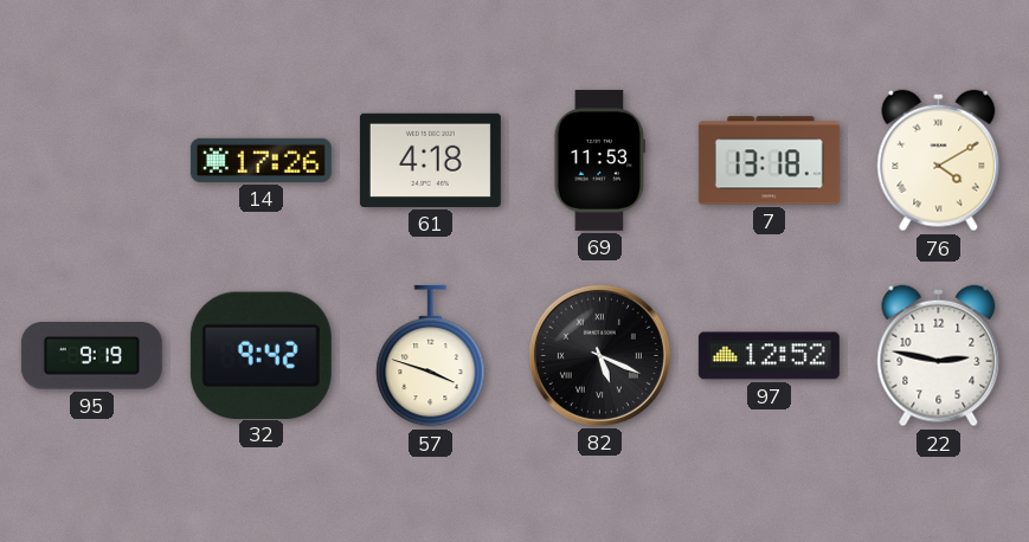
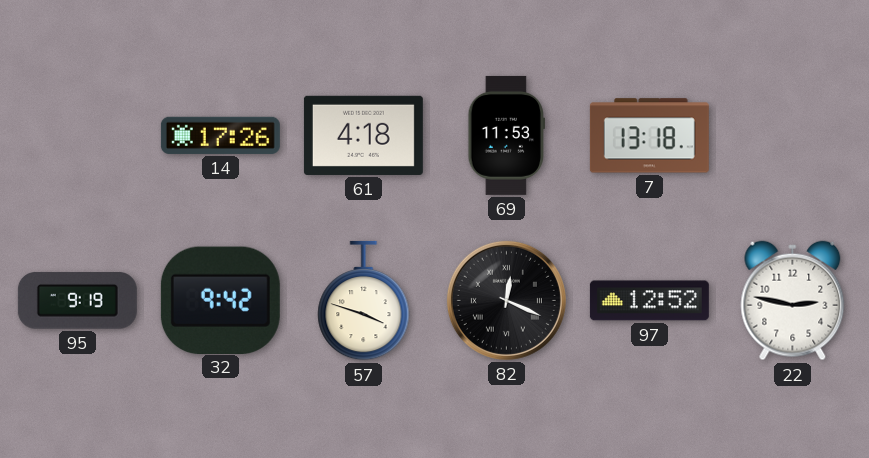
76: 4:10 -> none
82: 5:19 -> 12:19
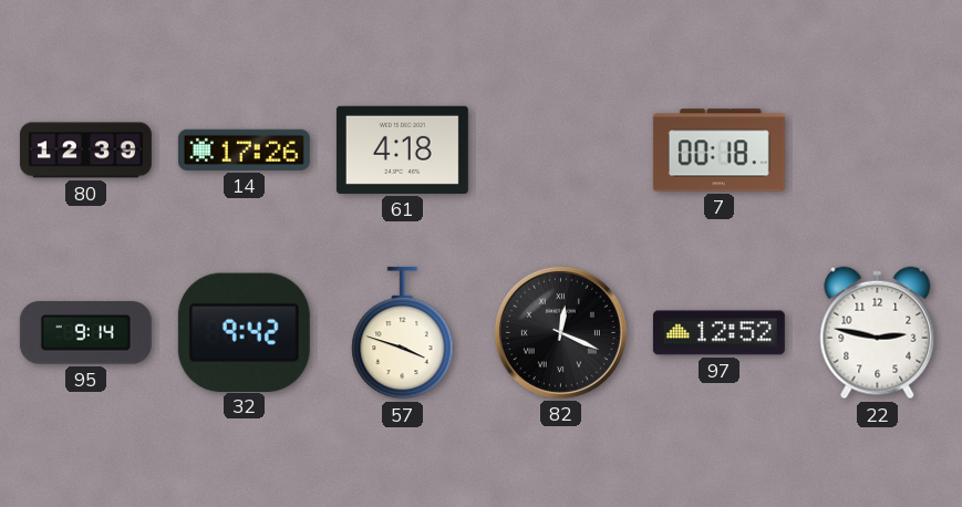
80: none -> 12:39
69: 11:53 -> none
7: 13:18 -> 00:18
95: 9:19 -> 9:14
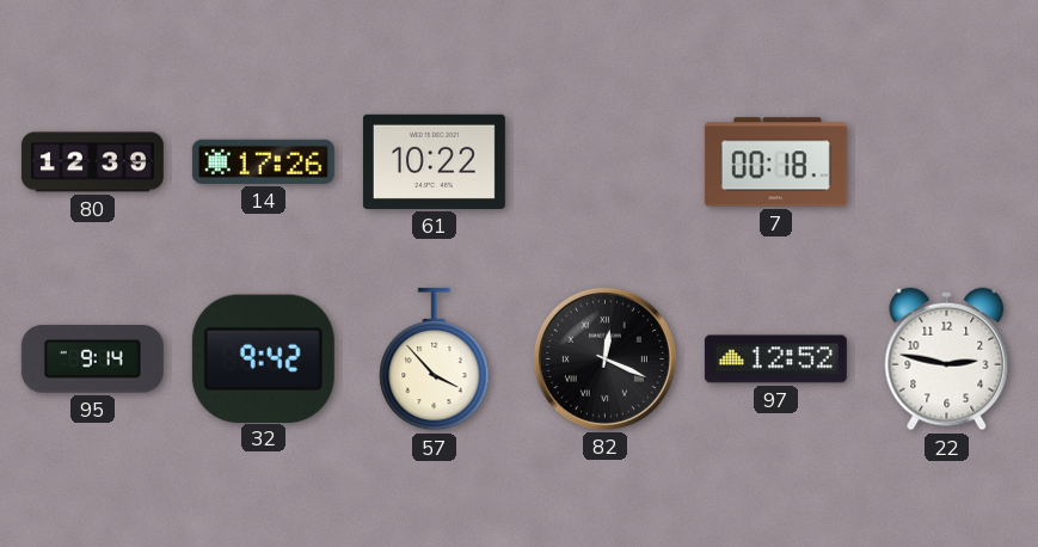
61: 4:18 -> 10:22
57: 3:48 -> 3:53
